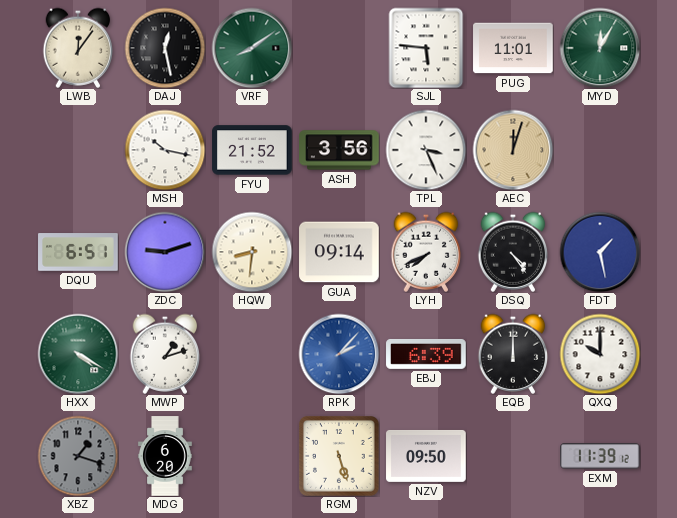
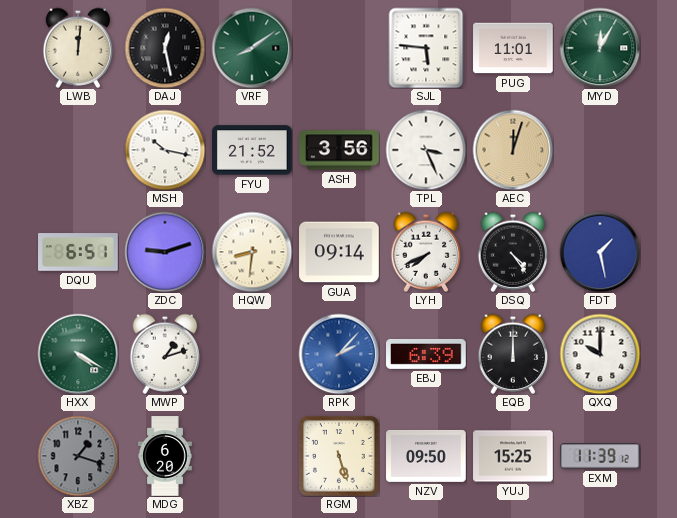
LWB: 12:06 -> 12:01
YUJ: none -> 15:25
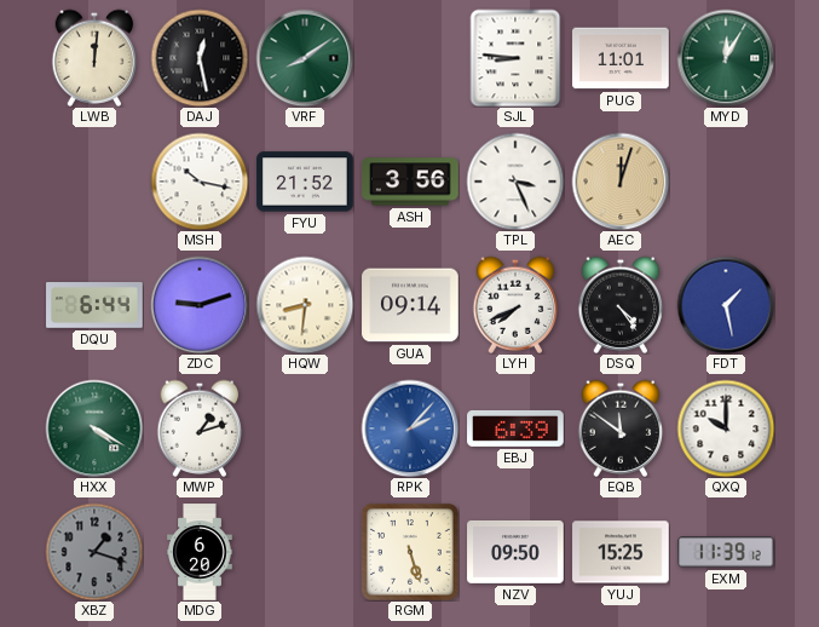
SJL: 5:46 -> 8:46
DQU: 6:51 -> 6:44
EQB: 12:00 -> 11:51
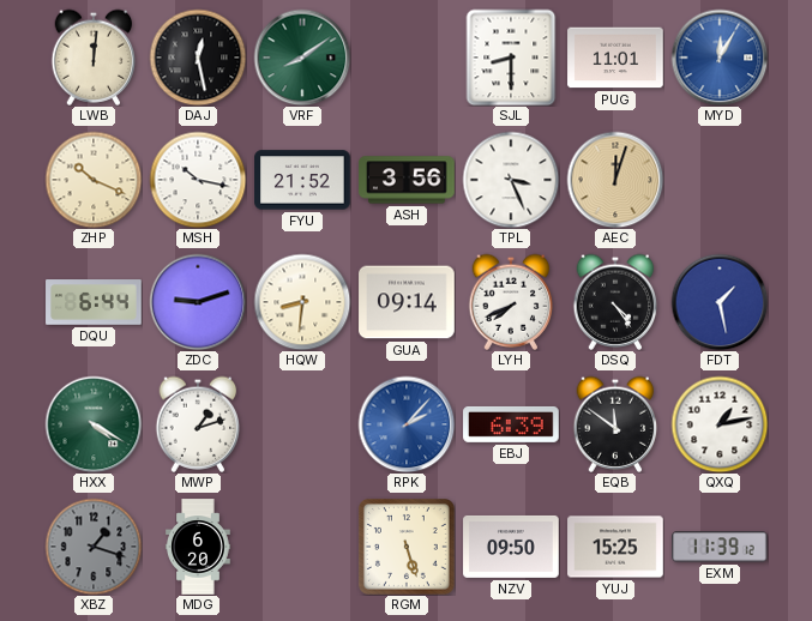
SJL: 8:46 -> 8:30
MYD dial: green -> blue
ZHP: none -> 10:19
QXQ: 10:00 -> 1:13
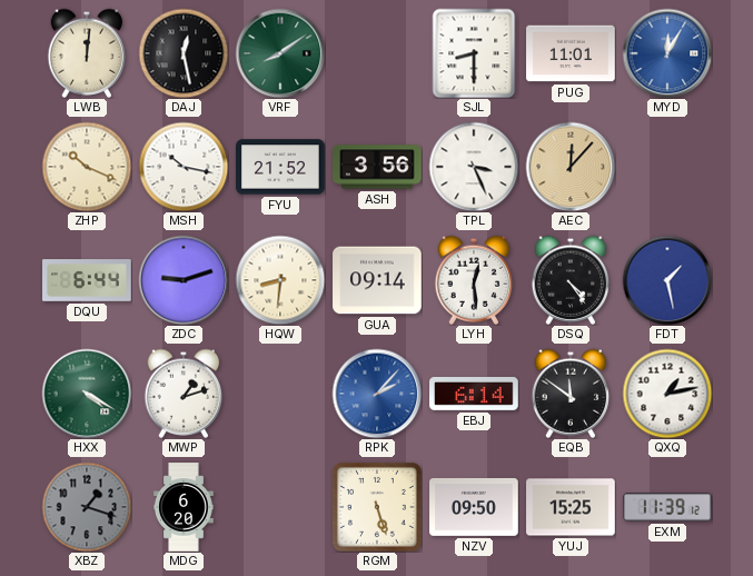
AEC: 12:03 -> 12:07
LYH: 7:41 -> 12:29
EBJ: 6:39 -> 6:14
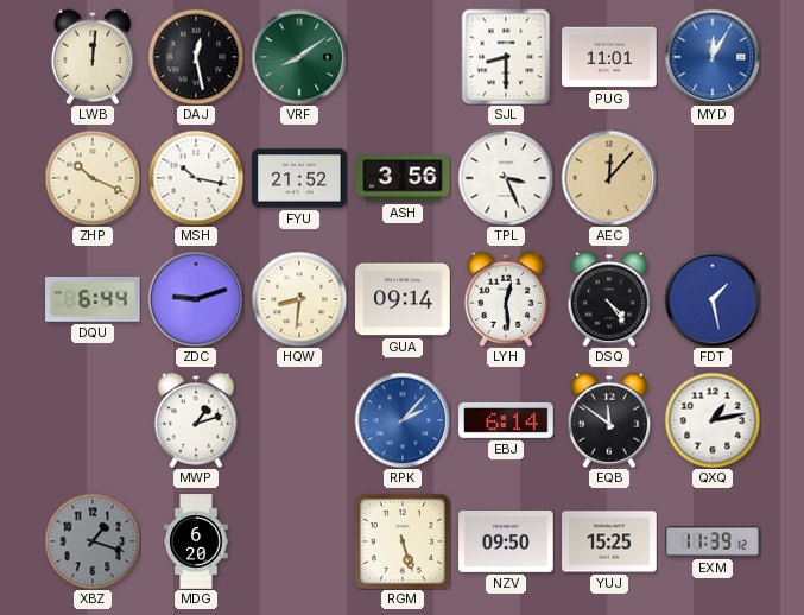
HXX: 4:20 -> none
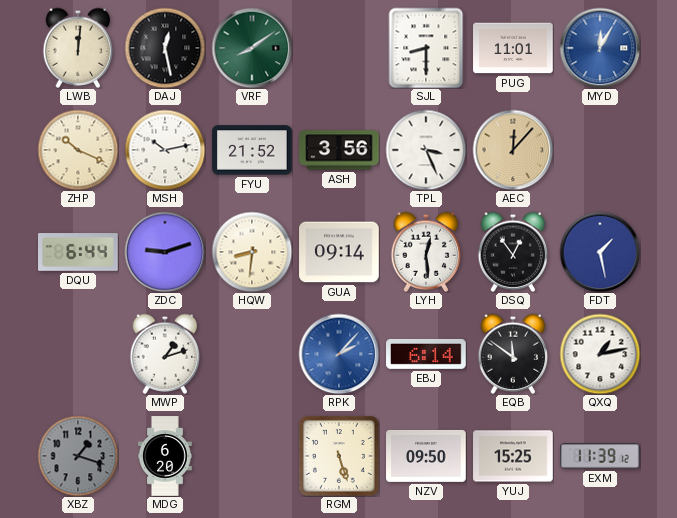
MSH: 10:17 -> 10:13
DSQ: 4:24 -> 12:54
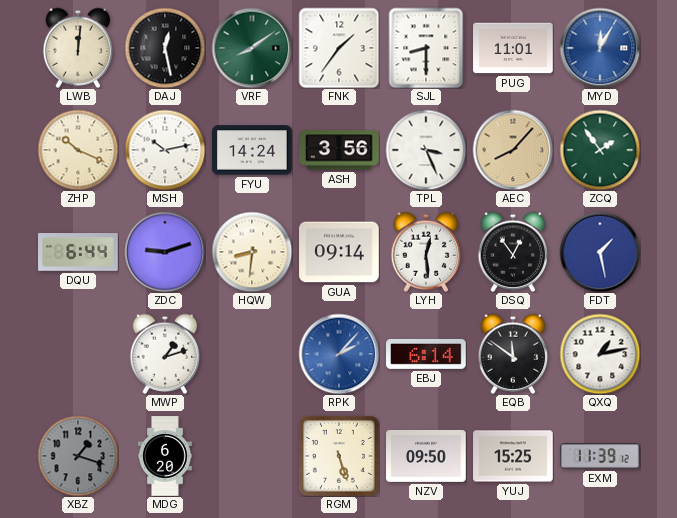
FNK: none -> 1:36
FYU: 21:52 -> 14:24
AEC: 12:07 -> 8:07
ZCQ: none -> 1:54
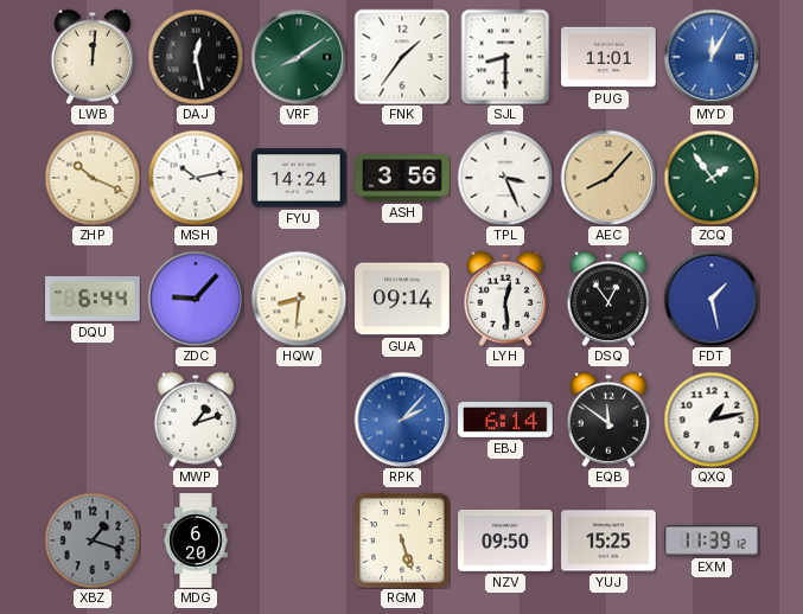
ZDC: 9:12 -> 9:07
